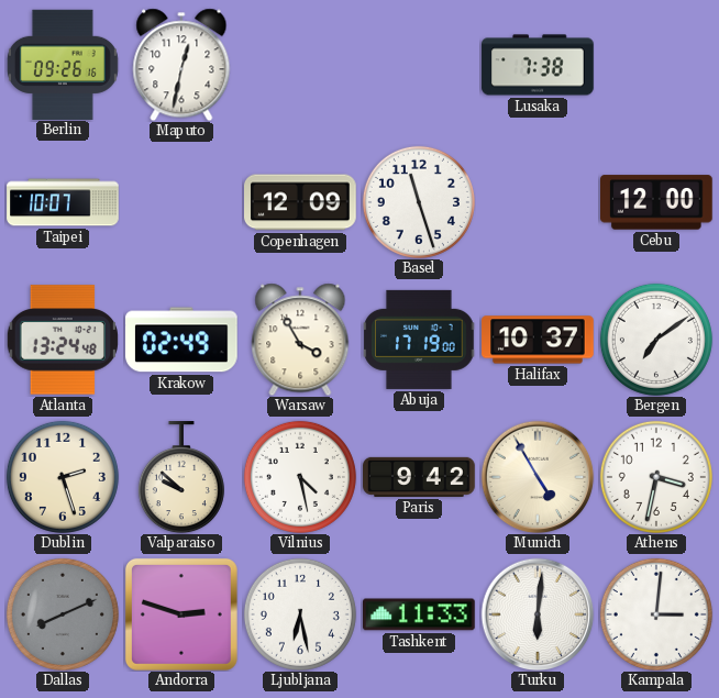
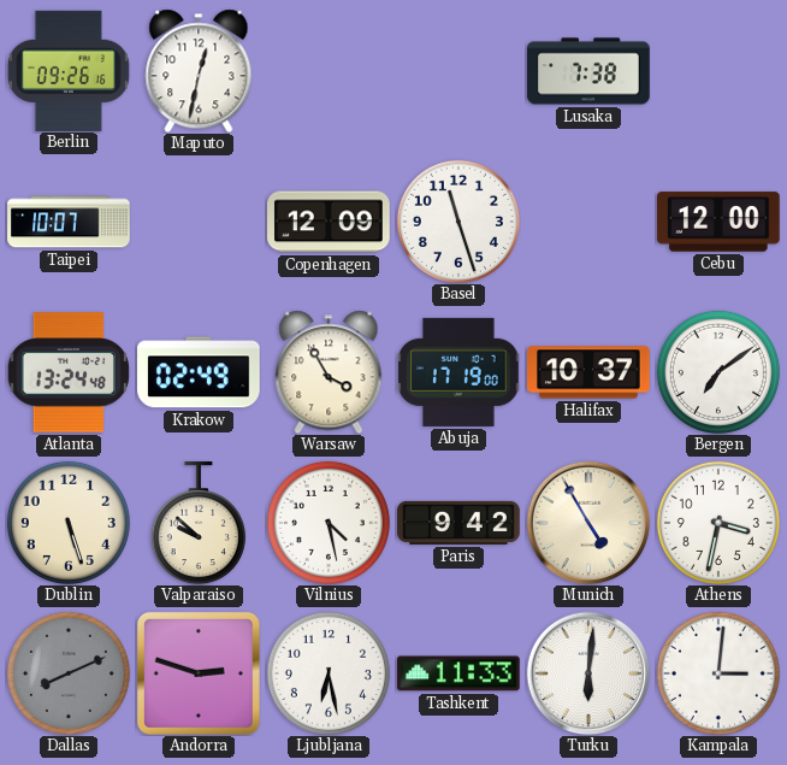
Dublin: 2:27 -> 5:27
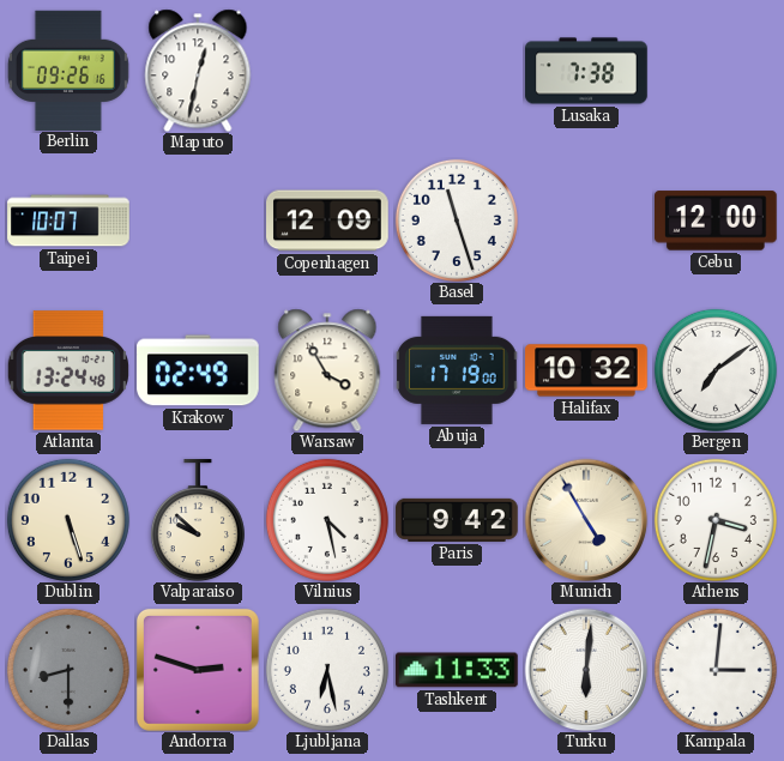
Halifax: 10:37 -> 10:32
Dallas: 8:11 -> 8:30
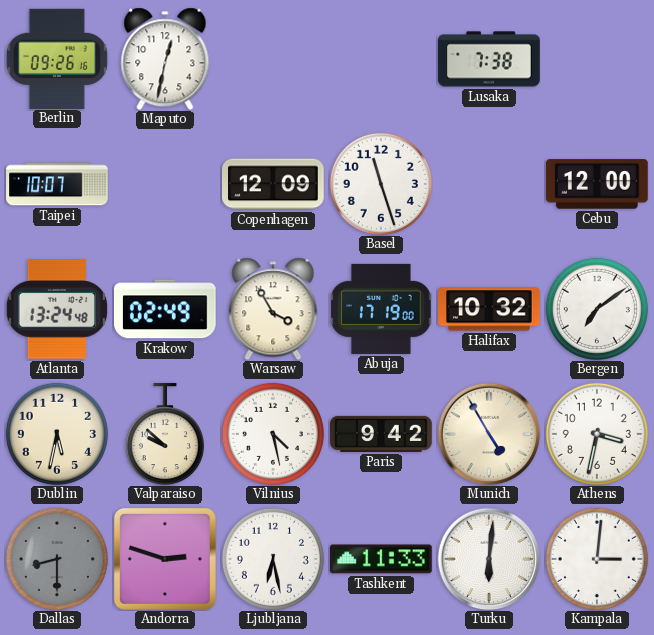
Dublin: 5:27 -> 5:32
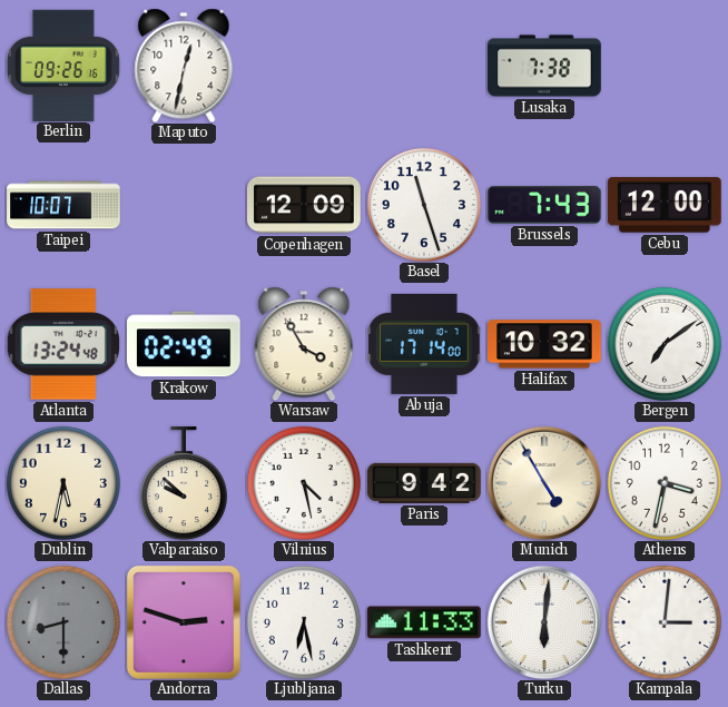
Brussels: none -> 7:43
Abuja: 17:19 -> 17:14
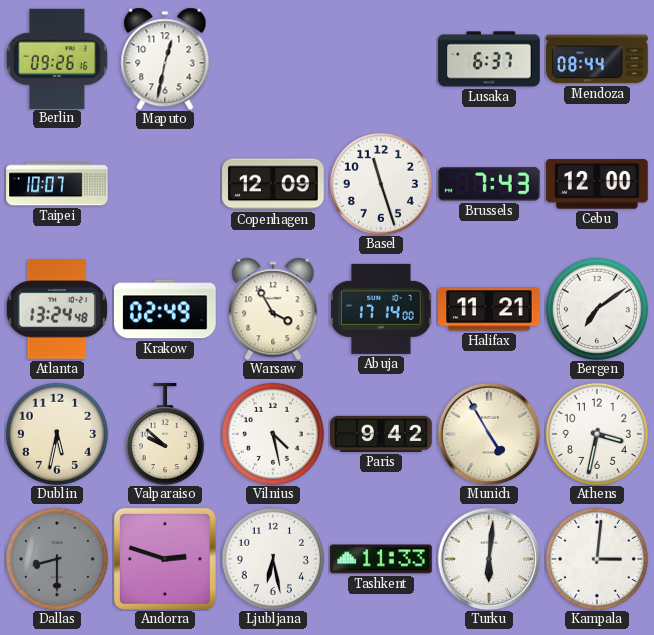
Lusaka: 7:38 -> 6:37
Mendoza: none -> 08:44
Halifax: 10:32 -> 11:21
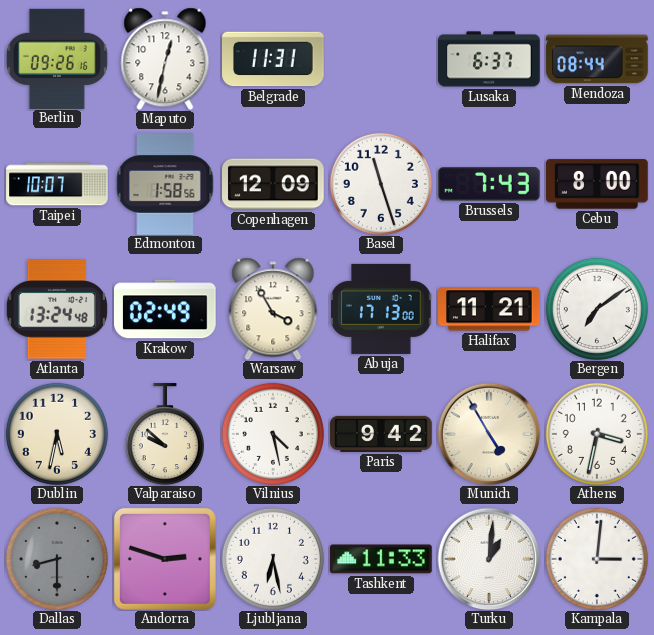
Belgrade: none -> 11:31
Edmonton: none -> 1:58
Cebu: 12:00 -> 8:00
Abuja: 17:14 -> 17:13
Turku: 6:01 -> 1:01
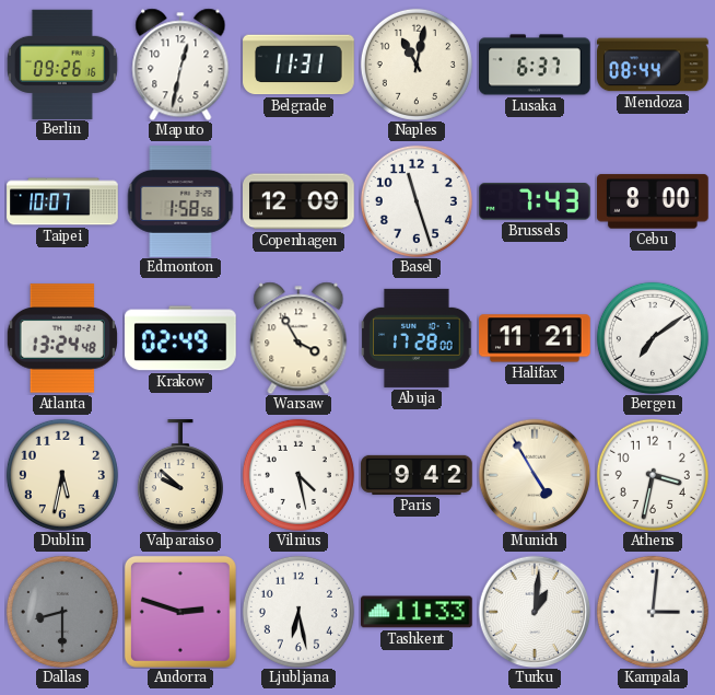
Naples: none -> 11:02
Abuja: 17:13 -> 17:28
